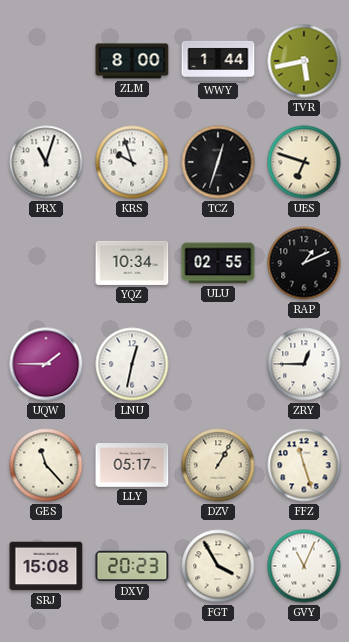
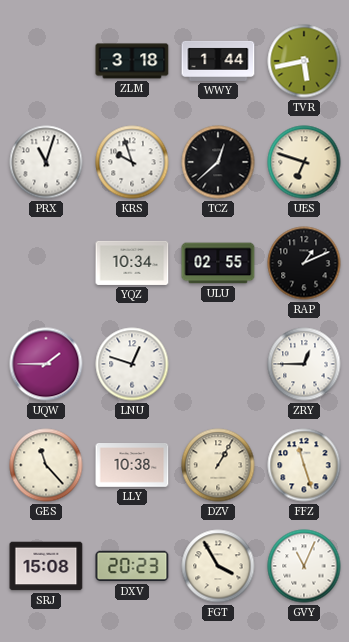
ZLM: 8:00 -> 3:18
TCZ: 12:33 -> 12:38
LNU: 12:32 -> 12:48
LLY: 05:17 -> 10:38
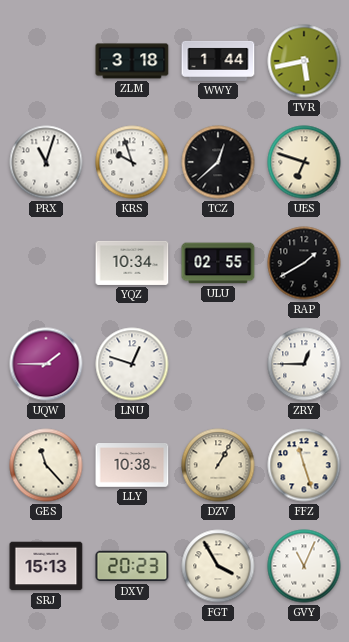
RAP: 1:11 -> 1:40
SRJ: 15:08 -> 15:13
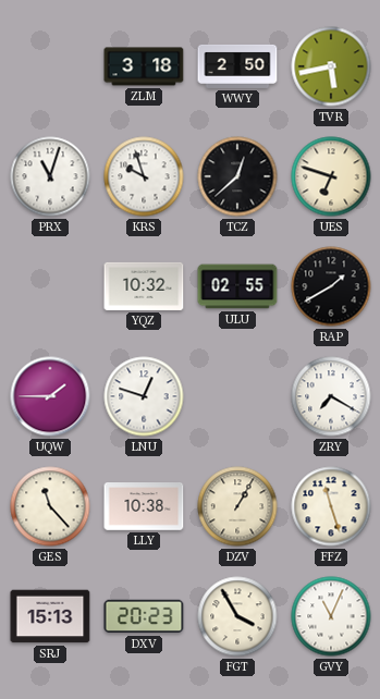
WWY: 1:44 -> 2:50
YQZ: 10:34 -> 10:32
ZRY: 12:45 -> 7:20
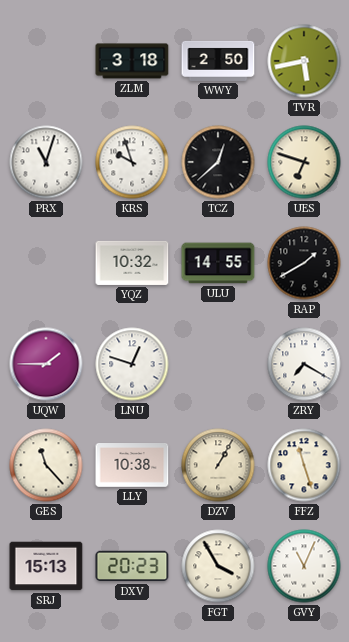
ULU: 02:55 -> 14:55
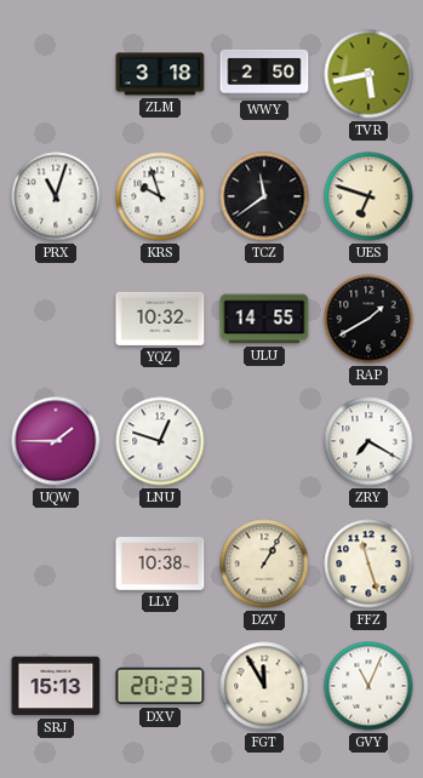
TCZ: 12:38 -> 11:39
GES: 11:23 -> none
FGT: 3:55 -> 11:55
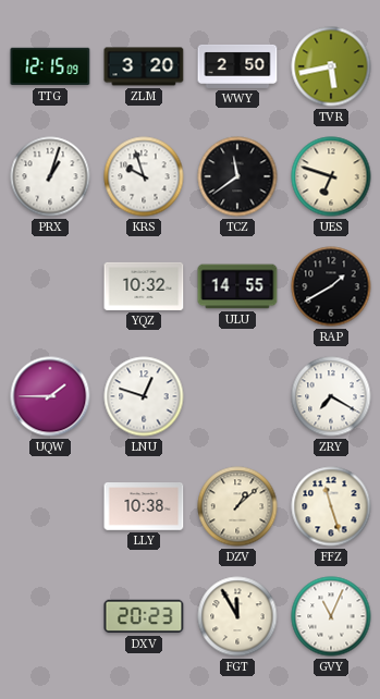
TTG: none -> 12:15
ZLM: 3:18 -> 3:20
PRX: 11:03 -> 1:03
DZV: 1:05 -> 1:08
SRJ: 15:13 -> none
